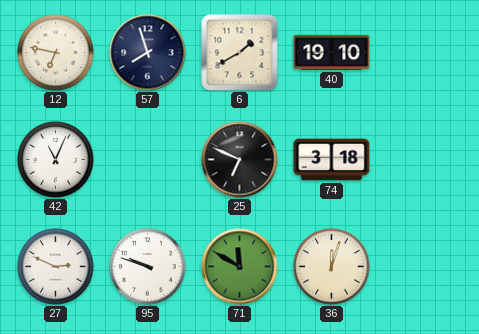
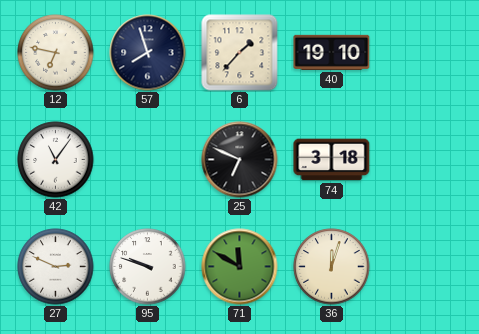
6: 1:40 -> 1:37
42: 11:04 -> 11:06
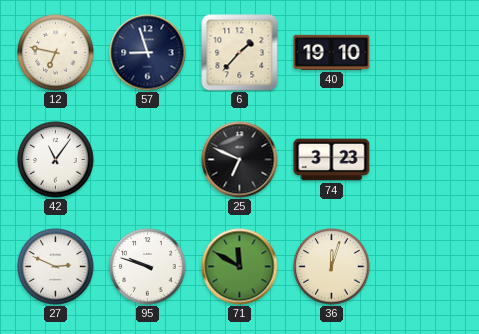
57: 7:57 -> 8:57
74: 3:18 -> 3:23
